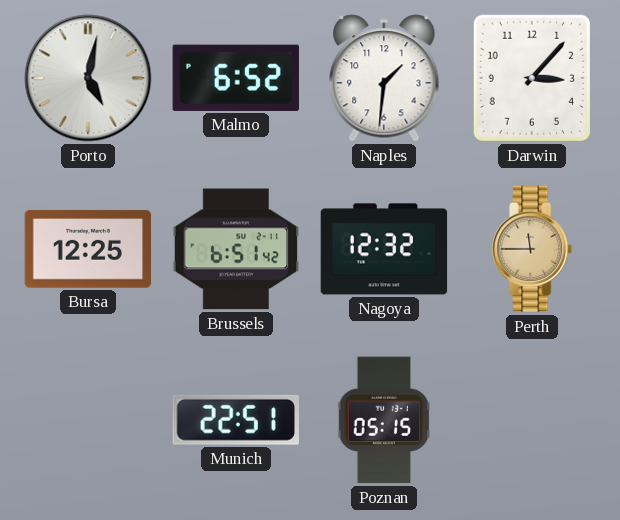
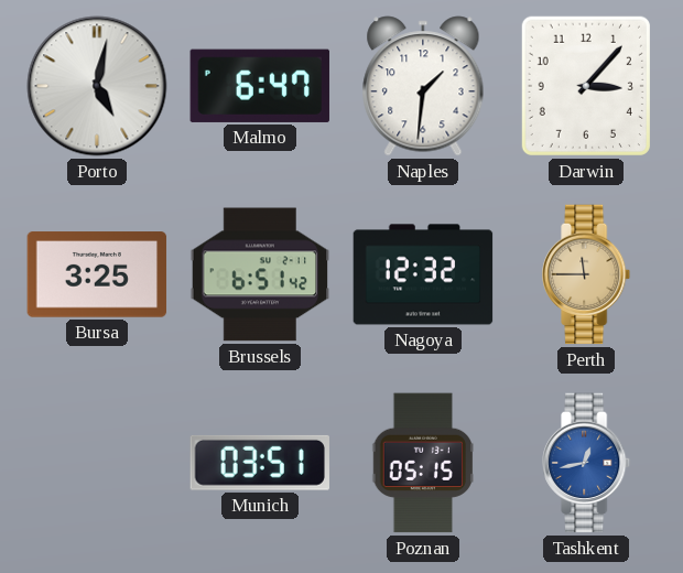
Malmo: 6:52 -> 6:47
Bursa: 12:25 -> 3:25
Munich: 22:51 -> 03:51
Tashkent: none -> 12:43
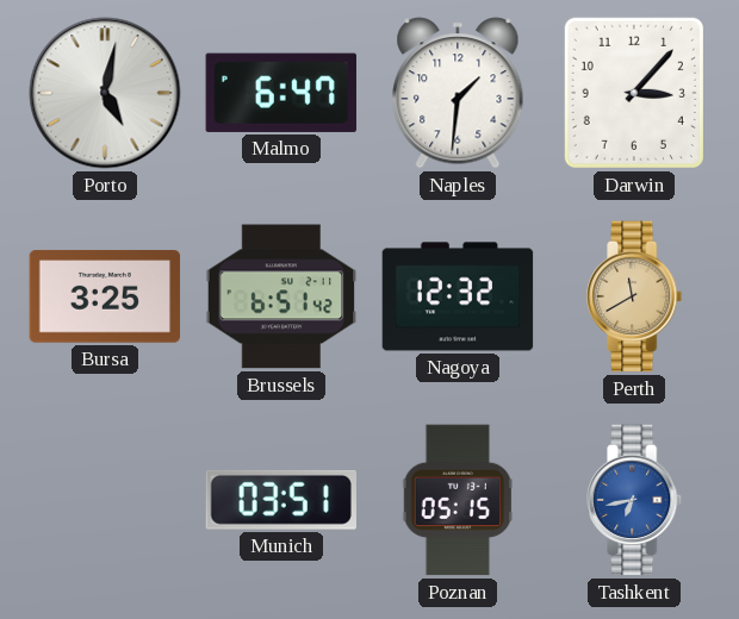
Perth: 11:45 -> 11:40
Tashkent: 12:43 -> 6:43
